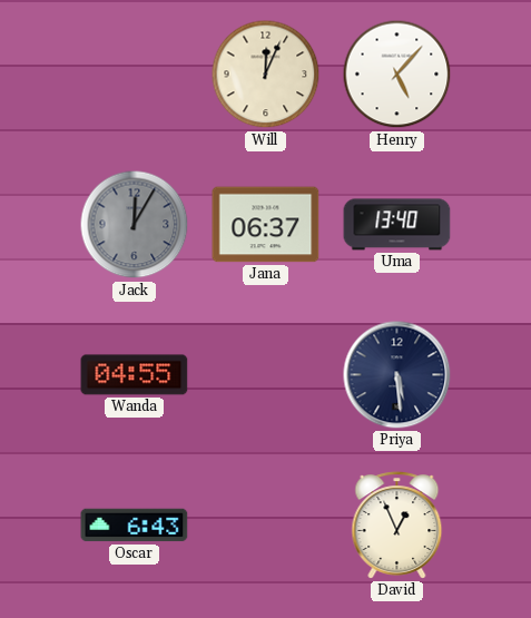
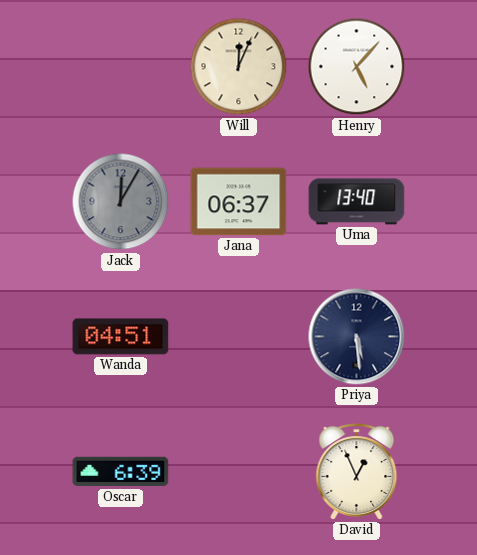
Wanda: 04:55 -> 04:51
Oscar: 6:43 -> 6:39
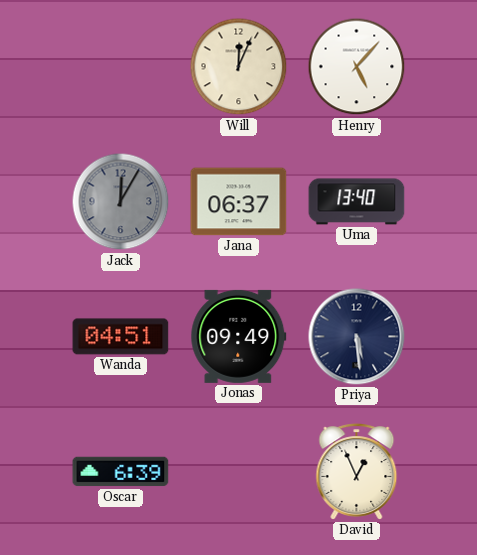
Jonas: none -> 09:49
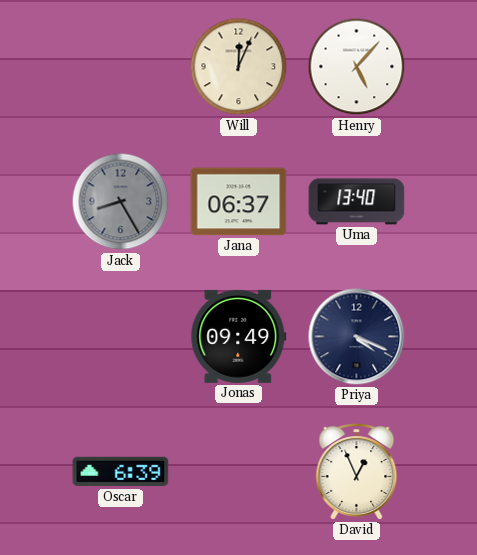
Jack: 12:05 -> 8:25
Wanda: 04:51 -> none
Priya: 5:29 -> 4:19
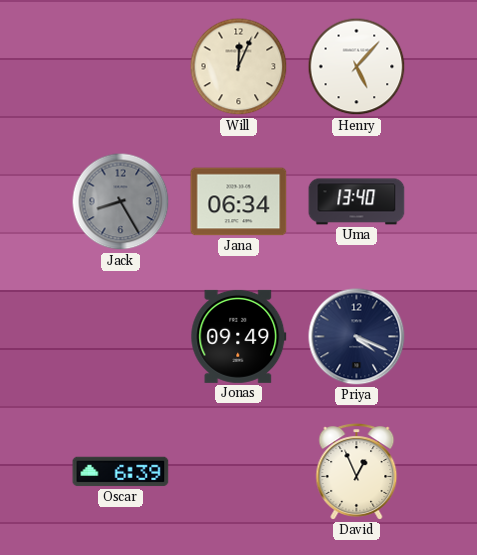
Jana: 06:37 -> 06:34
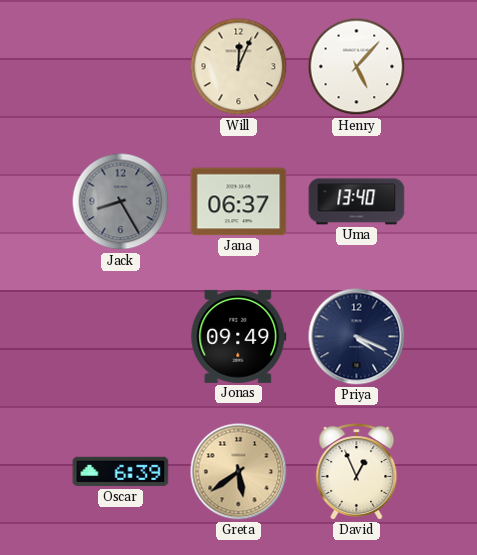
Jana: 06:34 -> 06:37
Greta: none -> 5:39
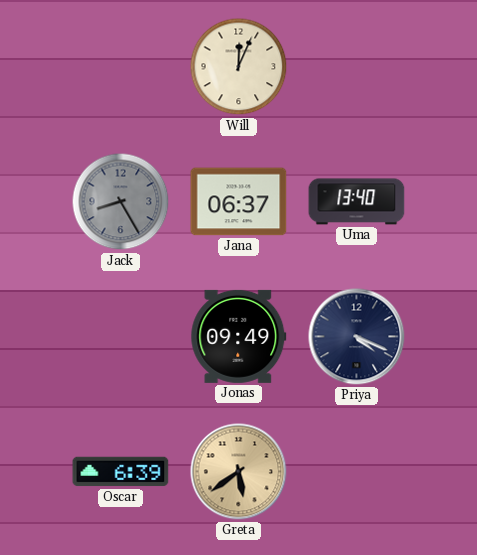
Henry: 5:07 -> none
David: 12:56 -> none
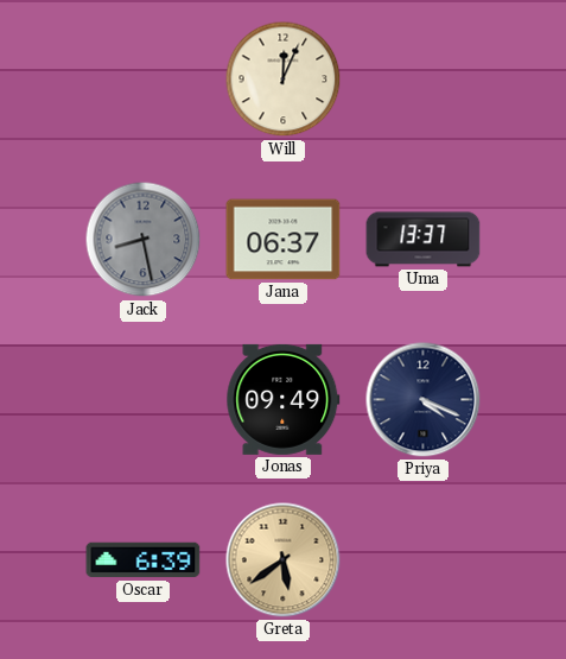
Jack: 8:25 -> 8:28
Uma: 13:40 -> 13:37
